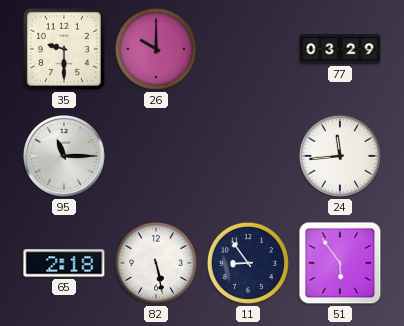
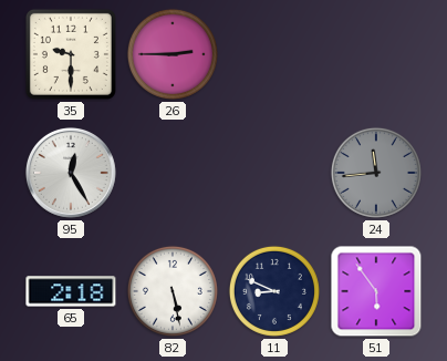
26: 10:00 -> 2:45
77: 03:29 -> none
95: 11:15 -> 12:25
24 dial: white -> grey
11: 8:54 -> 8:49
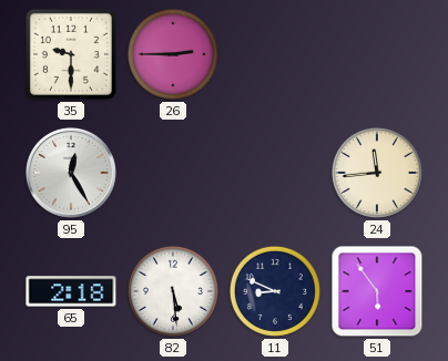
24 dial: grey -> cream
82: 5:28 -> 5:29
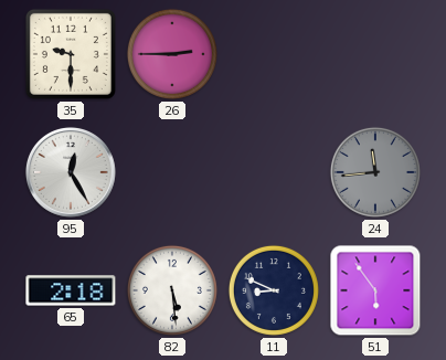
24 dial: cream -> grey
